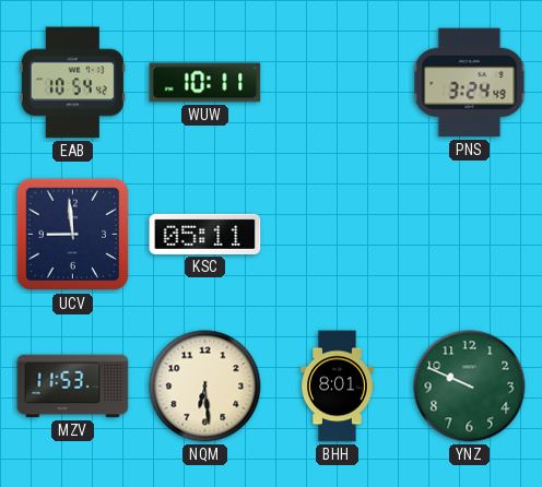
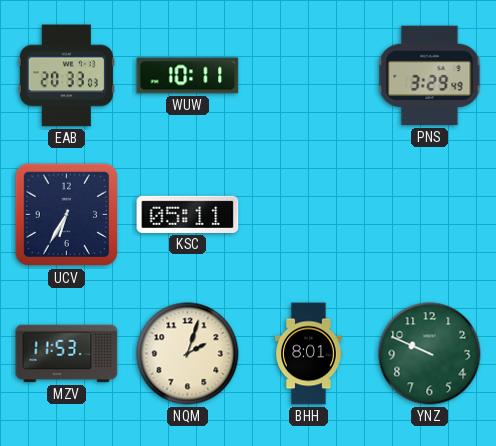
EAB: 10:54 -> 20:33
PNS: 3:24 -> 3:29
UCV: 8:59 -> 6:35
NQM: 6:29 -> 2:03
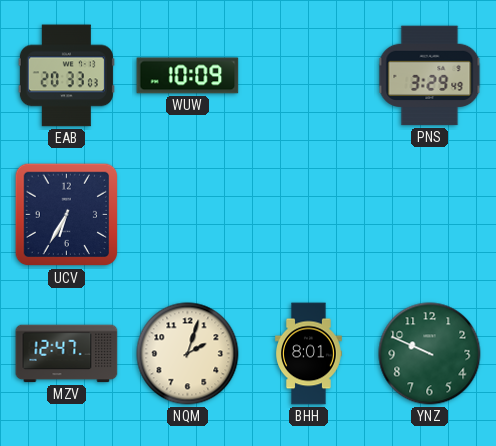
WUW: 10:11 -> 10:09
KSC: 05:11 -> none
MZV: 11:53 -> 12:47
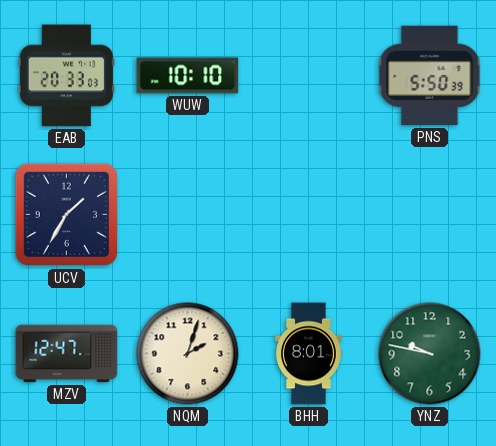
WUW: 10:09 -> 10:10
PNS: 3:29 -> 5:50
UCV: 6:35 -> 1:35
YNZ: 9:49 -> 9:47
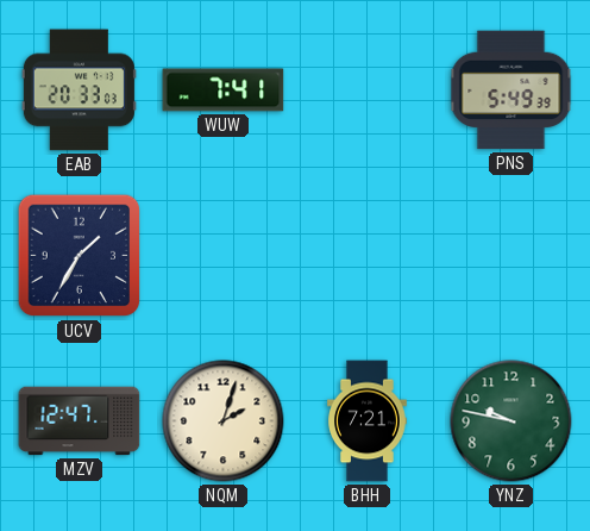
WUW: 10:10 -> 7:41
PNS: 5:50 -> 5:49
BHH: 8:01 -> 7:21
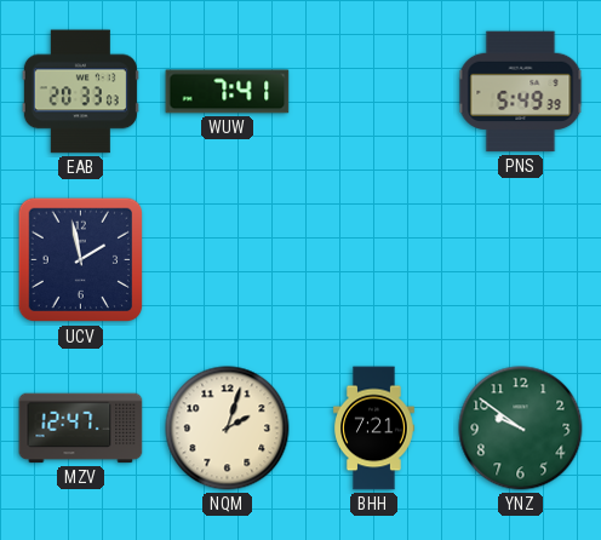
UCV: 1:35 -> 1:58
YNZ: 9:47 -> 9:51
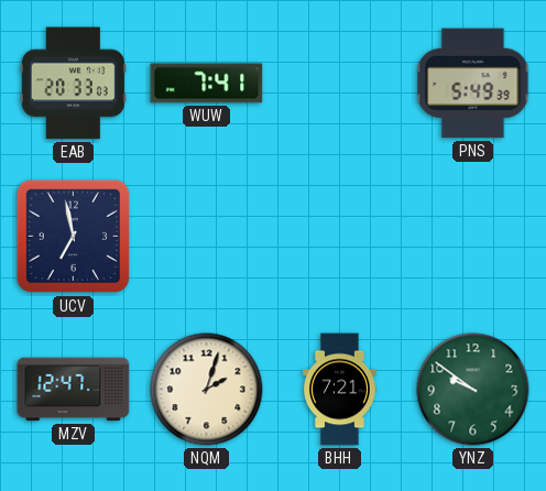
UCV: 1:58 -> 6:58
